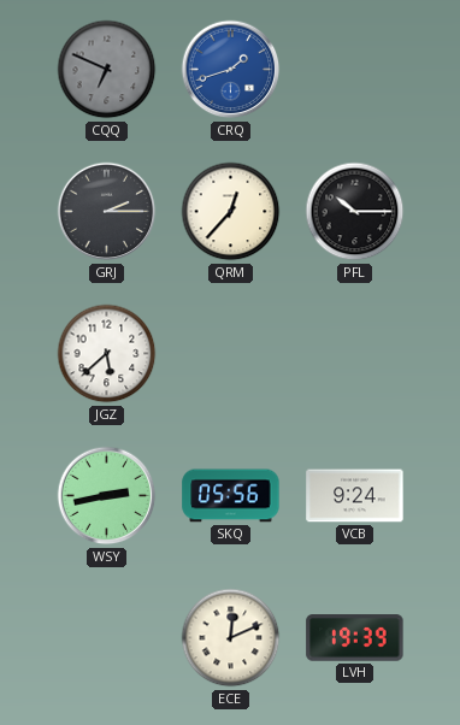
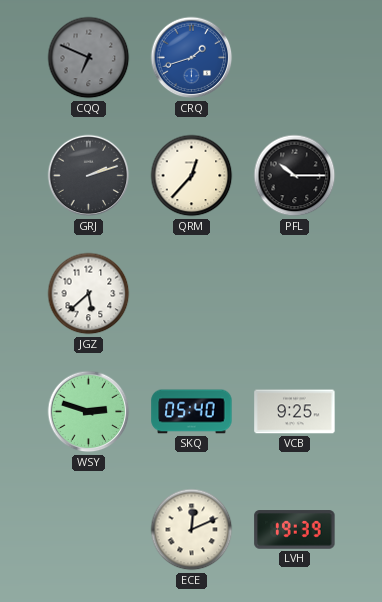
GRJ: 2:15 -> 2:12
WSY: 2:43 -> 2:48
SKQ: 05:56 -> 05:40
VCB: 9:24 -> 9:25
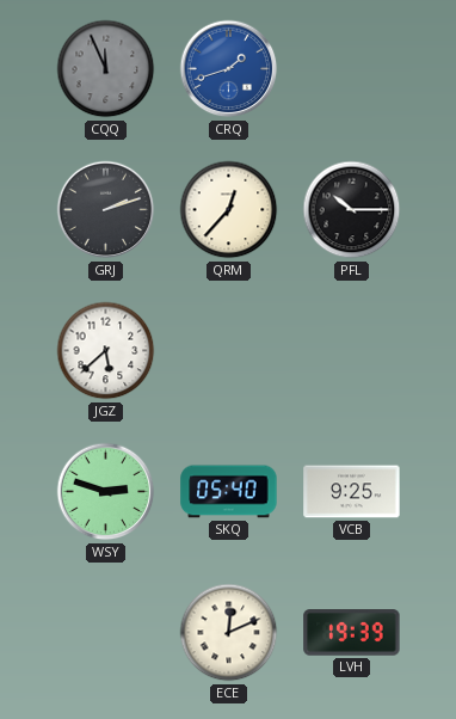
CQQ: 6:49 -> 11:56
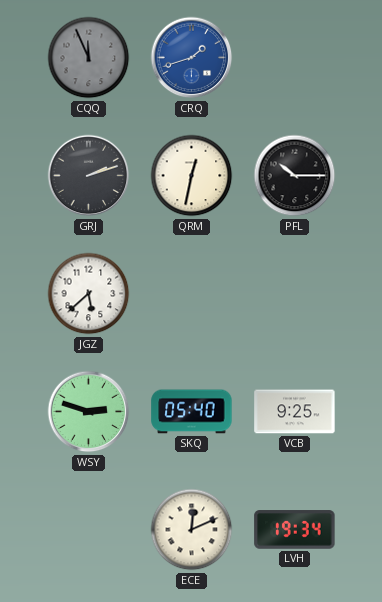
QRM: 12:37 -> 12:32
LVH: 19:39 -> 19:34
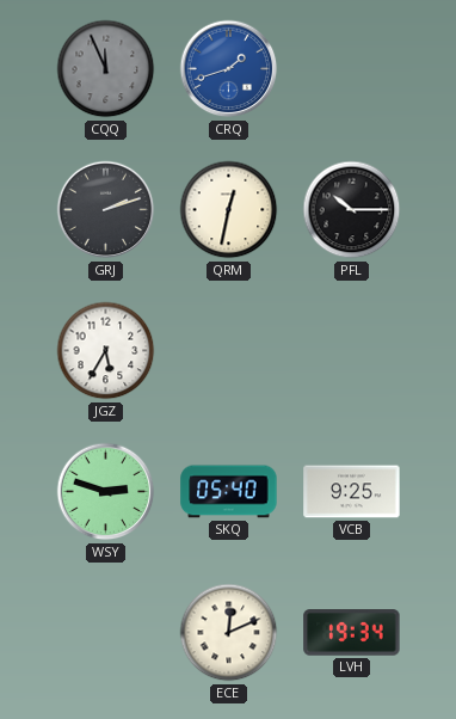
JGZ: 5:38 -> 5:35
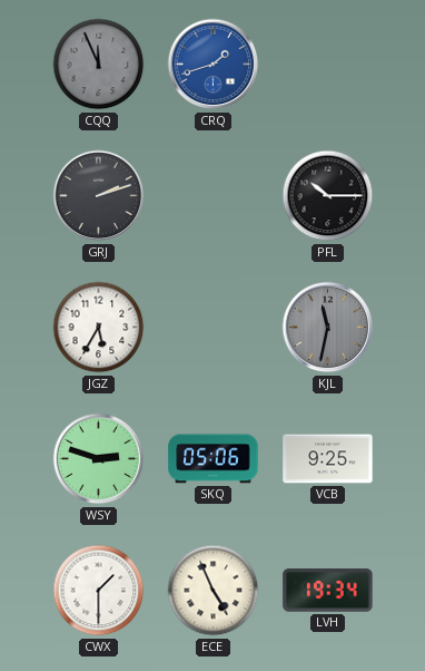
QRM: 12:32 -> none
KJL: none -> 11:32
SKQ: 05:40 -> 05:06
CWX: none -> 1:30
ECE: 12:11 -> 4:56
